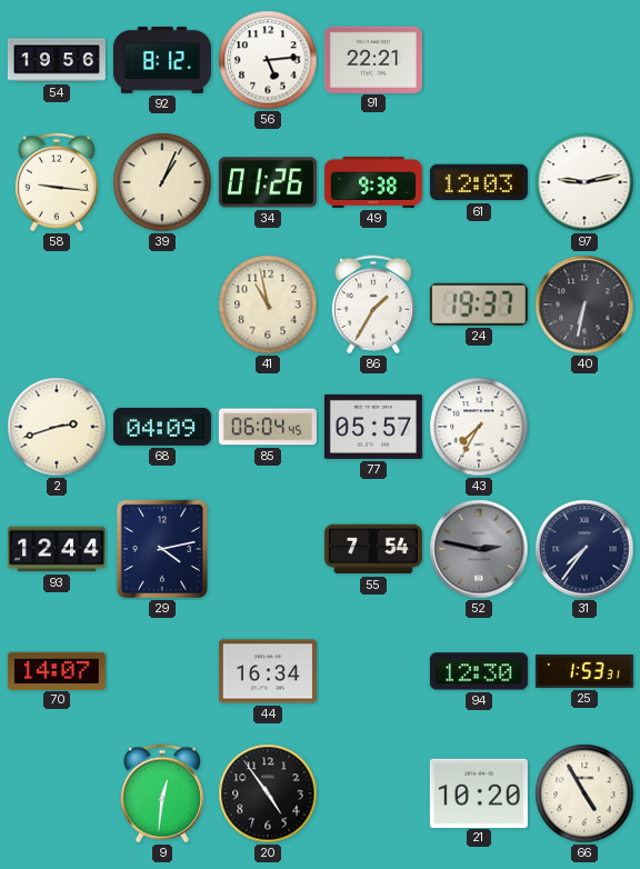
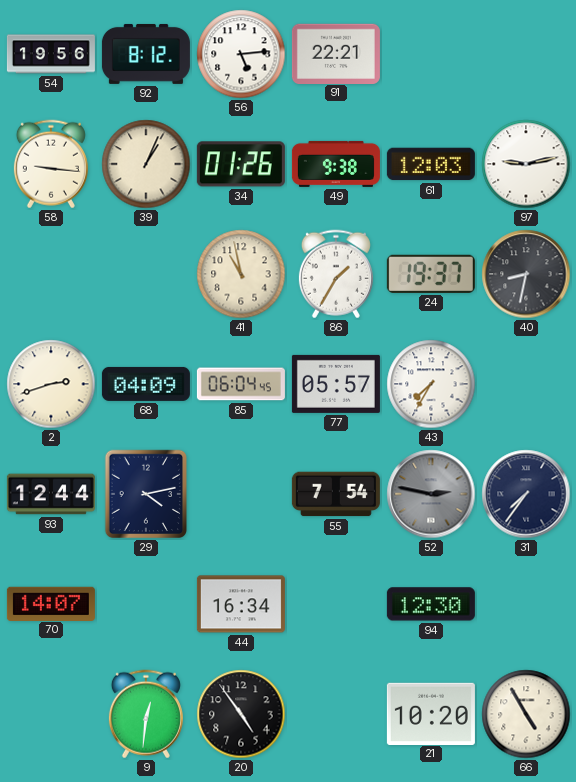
40: 6:32 -> 8:32
25: 1:53 -> none
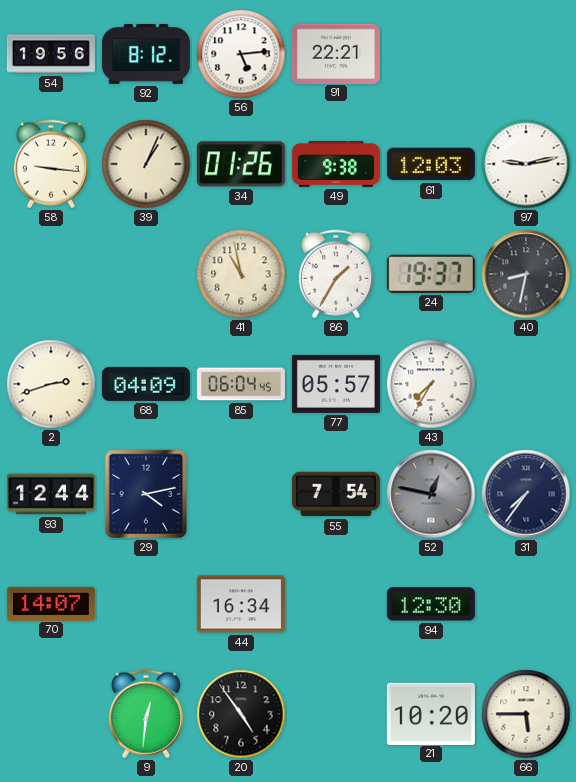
52: 2:47 -> 12:47
66: 4:55 -> 5:45
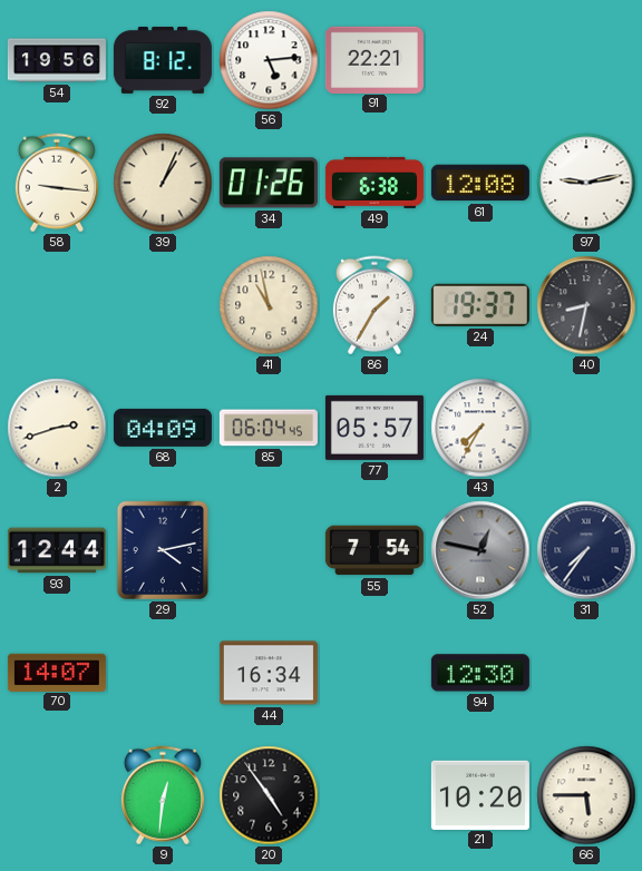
49: 9:38 -> 6:38
61: 12:03 -> 12:08
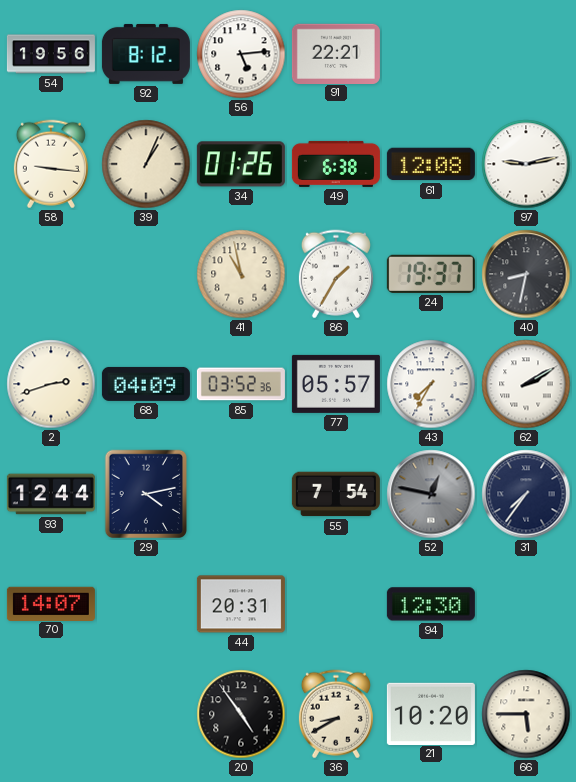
85: 06:04 -> 03:52
62: none -> 2:10
44: 16:34 -> 20:31
9: 12:31 -> none
36: none -> 8:40
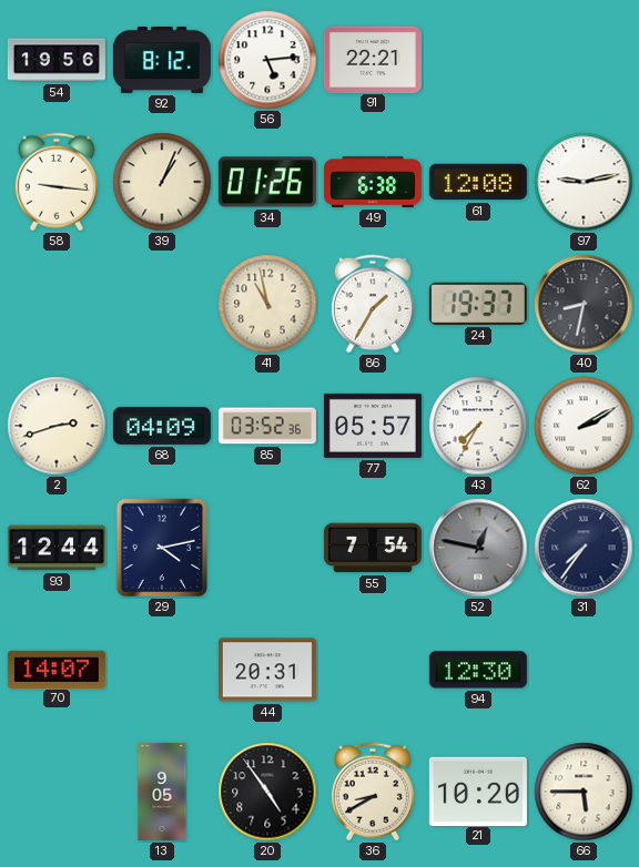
13: none -> 9:05
